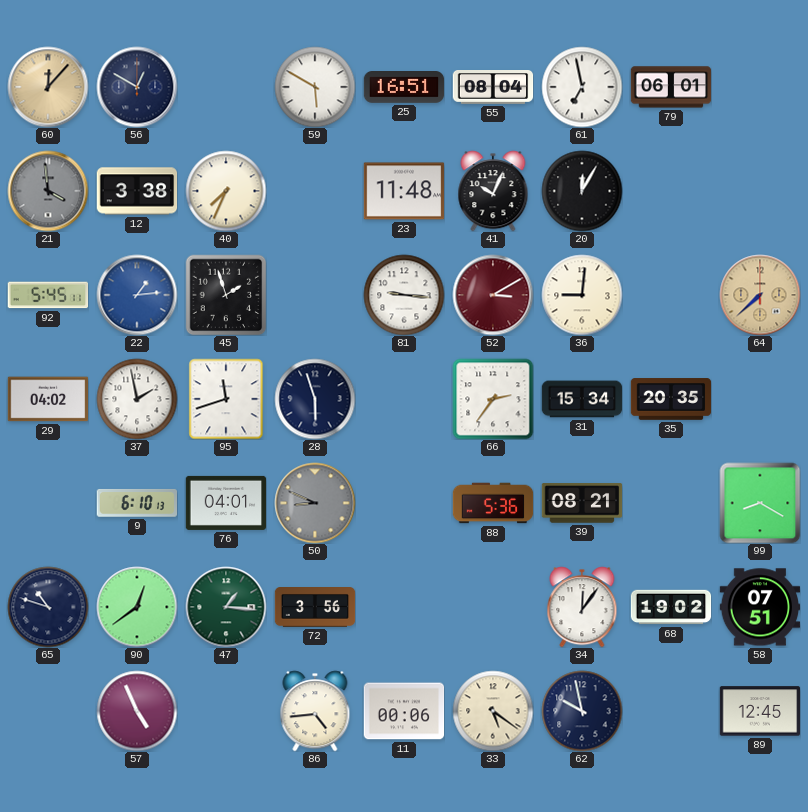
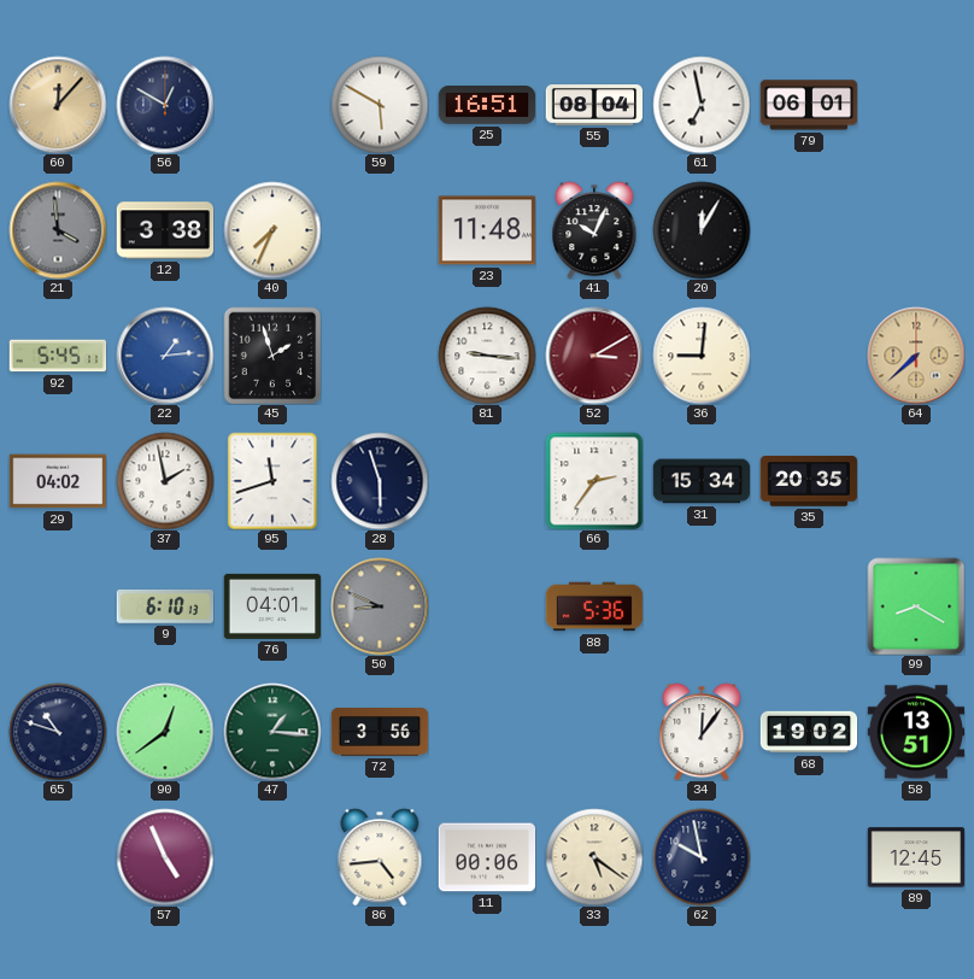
39: 08:21 -> none
58: 07:51 -> 13:51
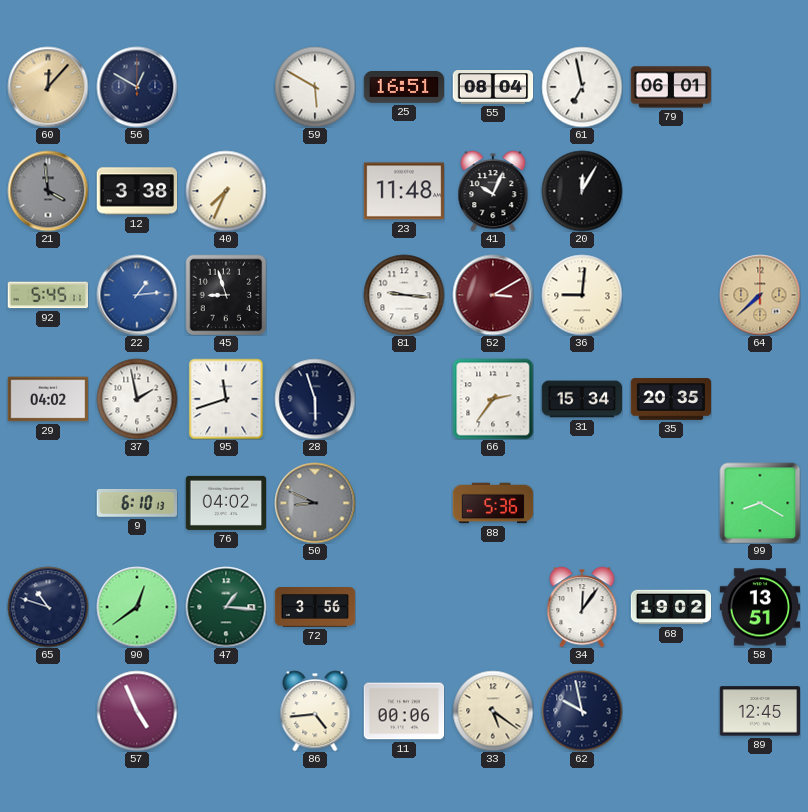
45: 1:57 -> 8:57
76: 04:01 -> 04:02
